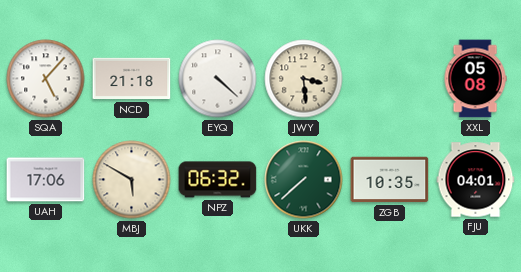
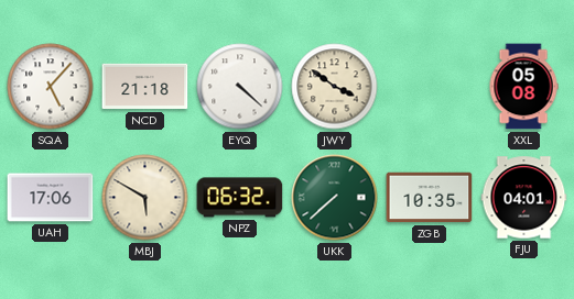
JWY: 3:29 -> 3:51
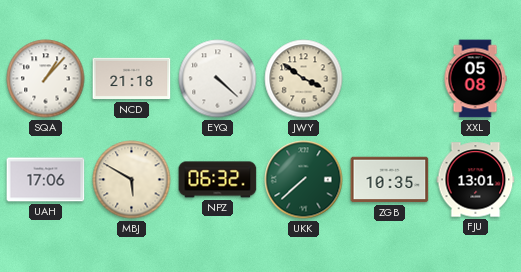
SQA: 5:07 -> 1:07
FJU: 04:01 -> 13:01
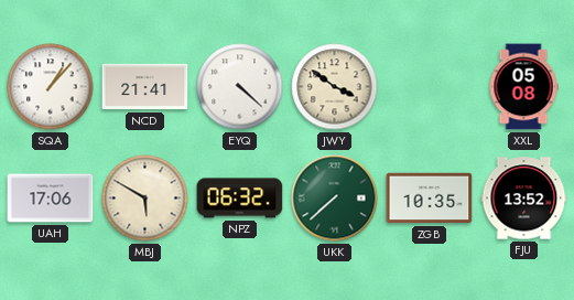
NCD: 21:18 -> 21:41
FJU: 13:01 -> 13:52
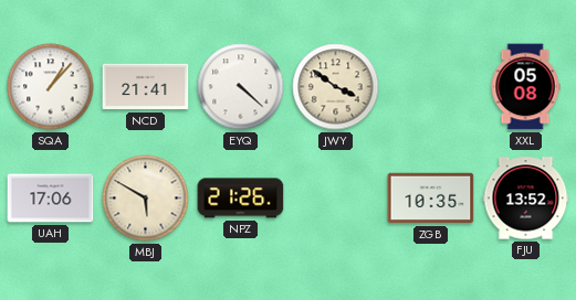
NPZ: 06:32 -> 21:26
UKK: 7:38 -> none
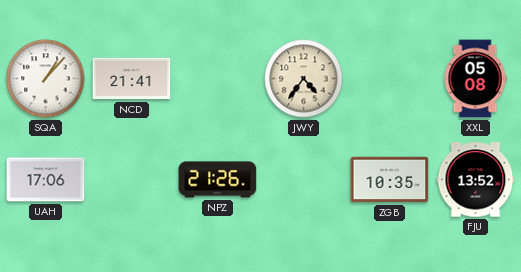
EYQ: 4:22 -> none
JWY: 3:51 -> 4:36
MBJ: 5:50 -> none
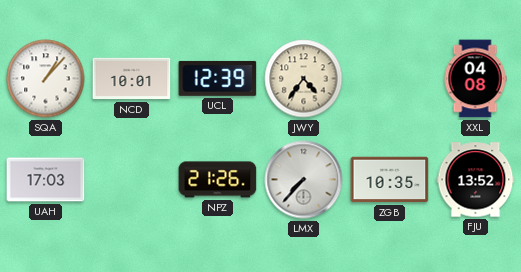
NCD: 21:41 -> 10:01
UCL: none -> 12:39
XXL: 05:08 -> 04:08
UAH: 17:06 -> 17:03
LMX: none -> 7:37
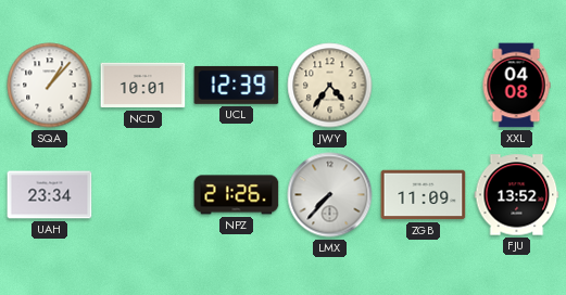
UAH: 17:03 -> 23:34
ZGB: 10:35 -> 11:09
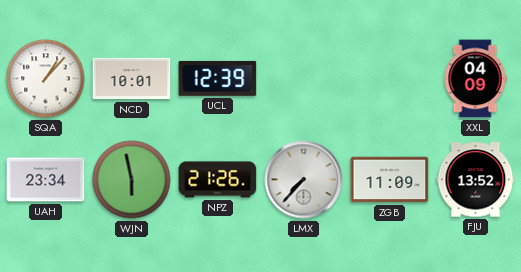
JWY: 4:36 -> none
XXL: 04:08 -> 04:09
WJN: none -> 5:58
